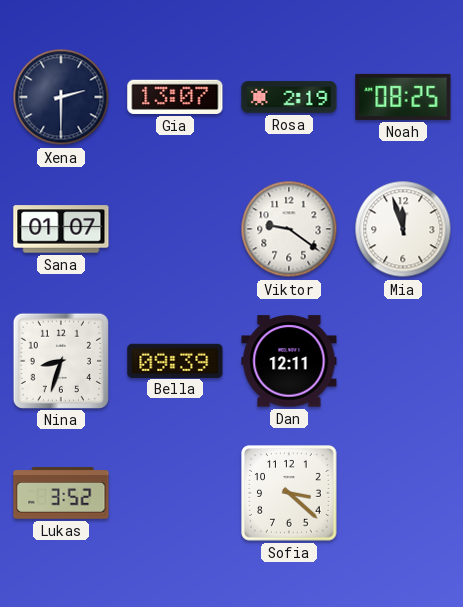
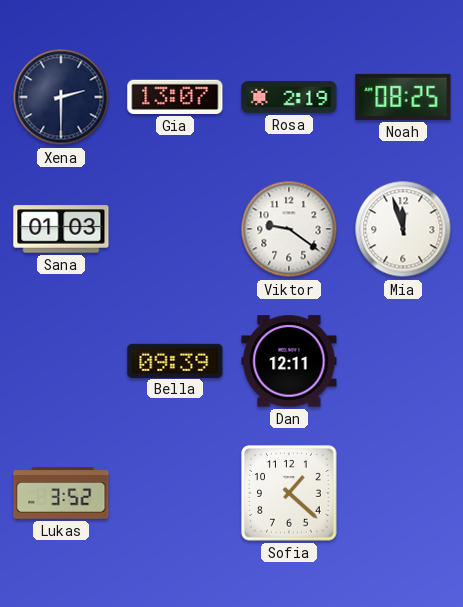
Sana: 01:07 -> 01:03
Nina: 8:33 -> none
Sofia: 3:22 -> 1:22
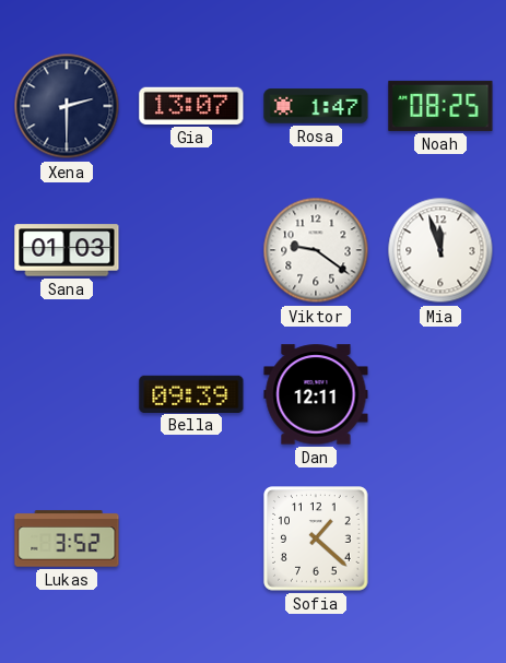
Rosa: 2:19 -> 1:47
